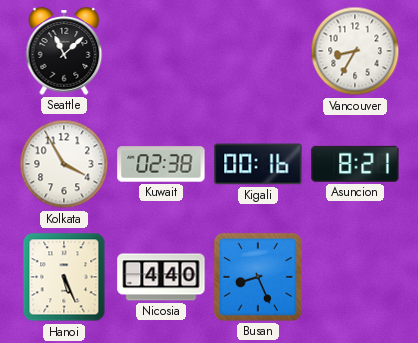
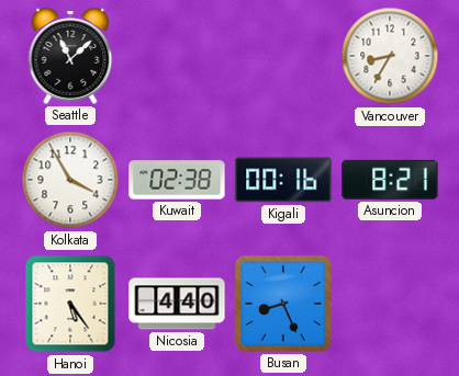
Hanoi: 5:26 -> 5:24
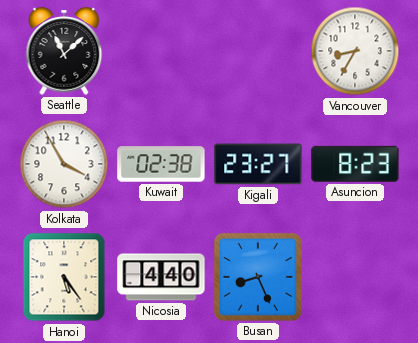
Kigali: 00:16 -> 23:27
Asuncion: 8:21 -> 8:23
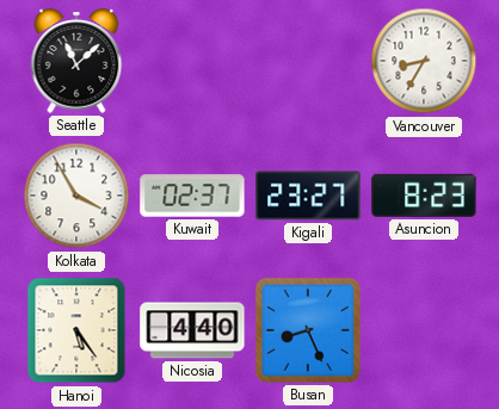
Kuwait: 02:38 -> 02:37
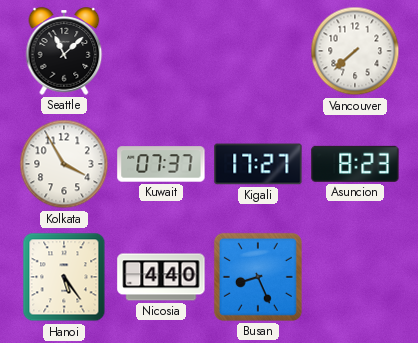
Vancouver: 8:35 -> 7:38
Kuwait: 02:37 -> 07:37
Kigali: 23:27 -> 17:27
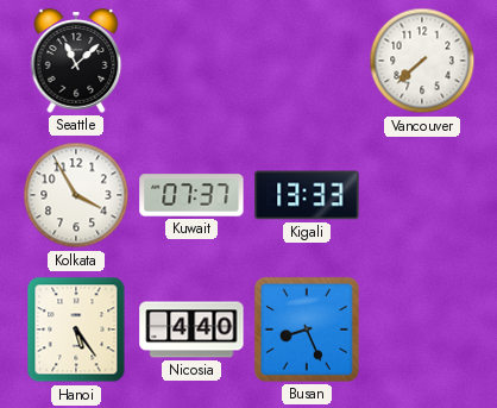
Kigali: 17:27 -> 13:33
Asuncion: 8:23 -> none
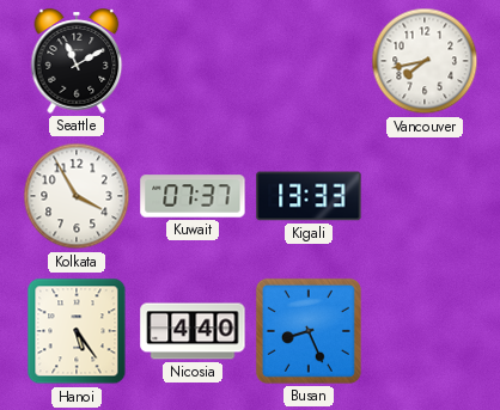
Seattle: 11:08 -> 11:10
Vancouver: 7:38 -> 7:43
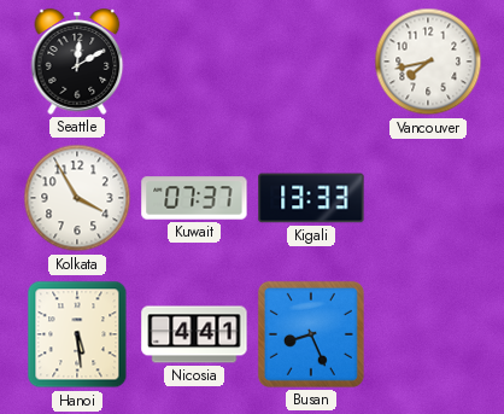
Seattle: 11:10 -> 12:10
Hanoi: 5:24 -> 5:29
Nicosia: 4:40 -> 4:41
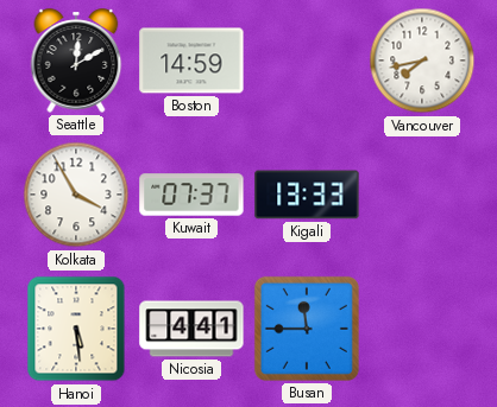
Boston: none -> 14:59
Busan: 8:26 -> 11:45
